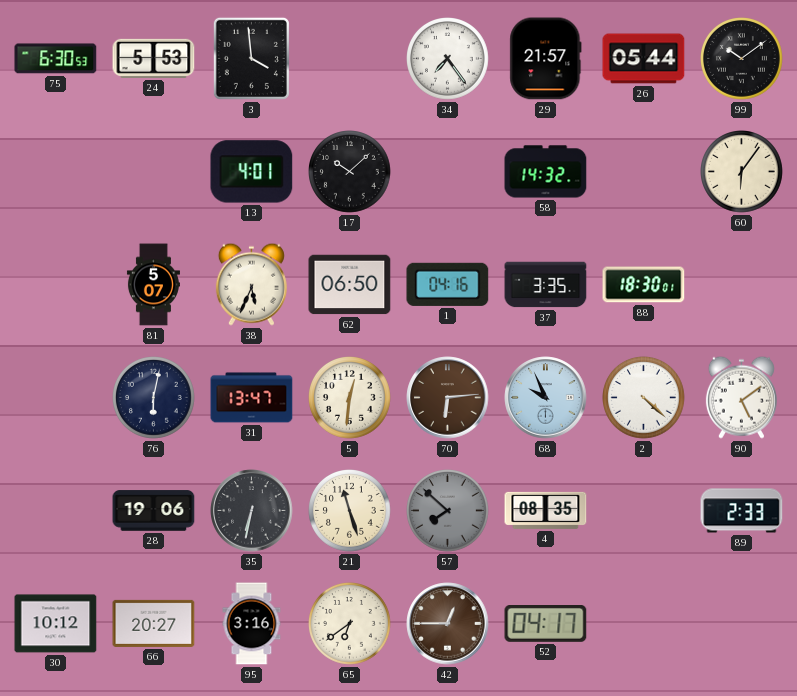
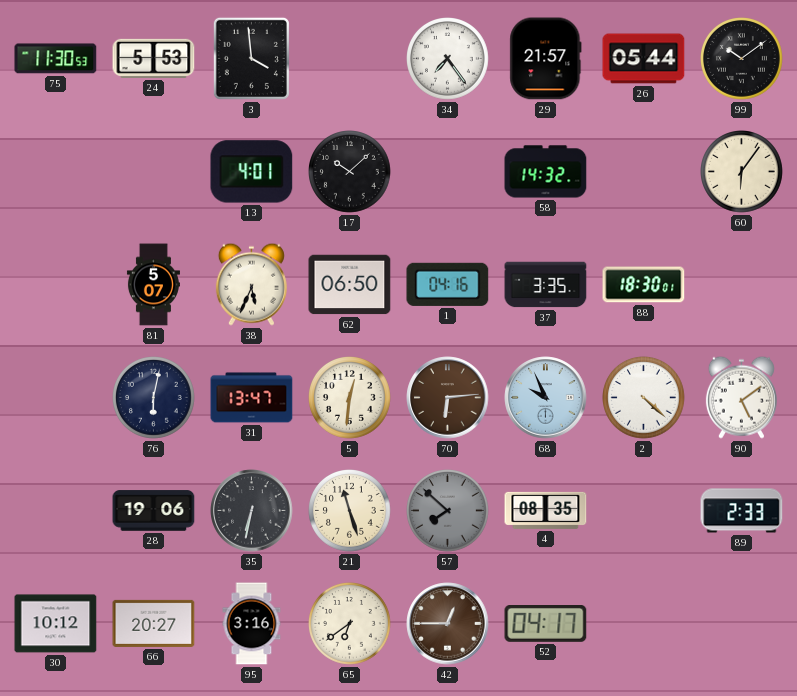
75: 6:30 -> 11:30
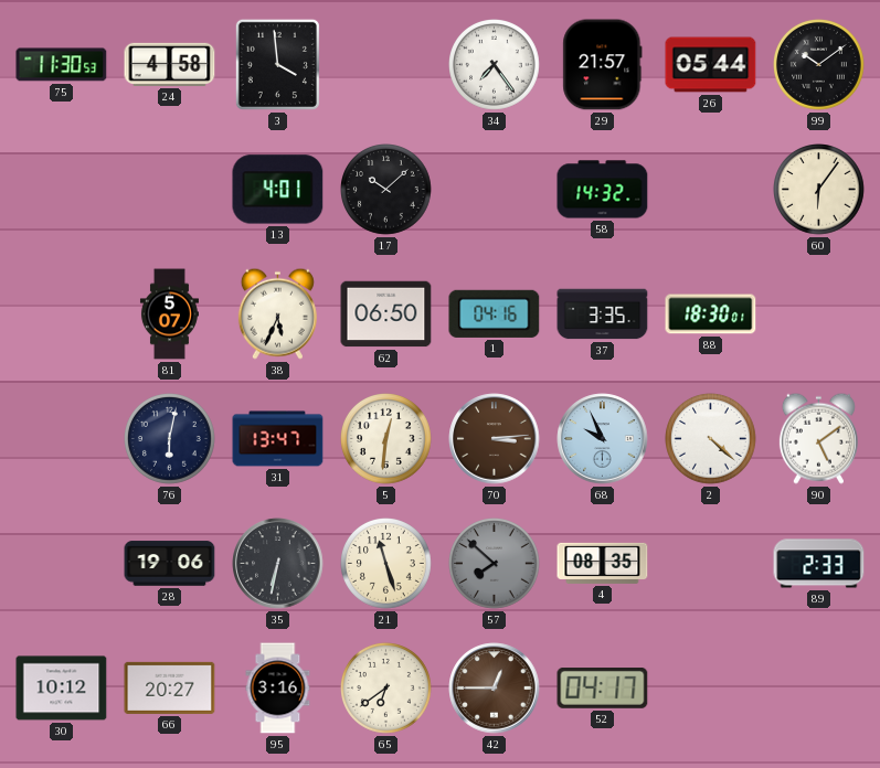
24: 5:53 -> 4:58
70: 6:14 -> 3:14
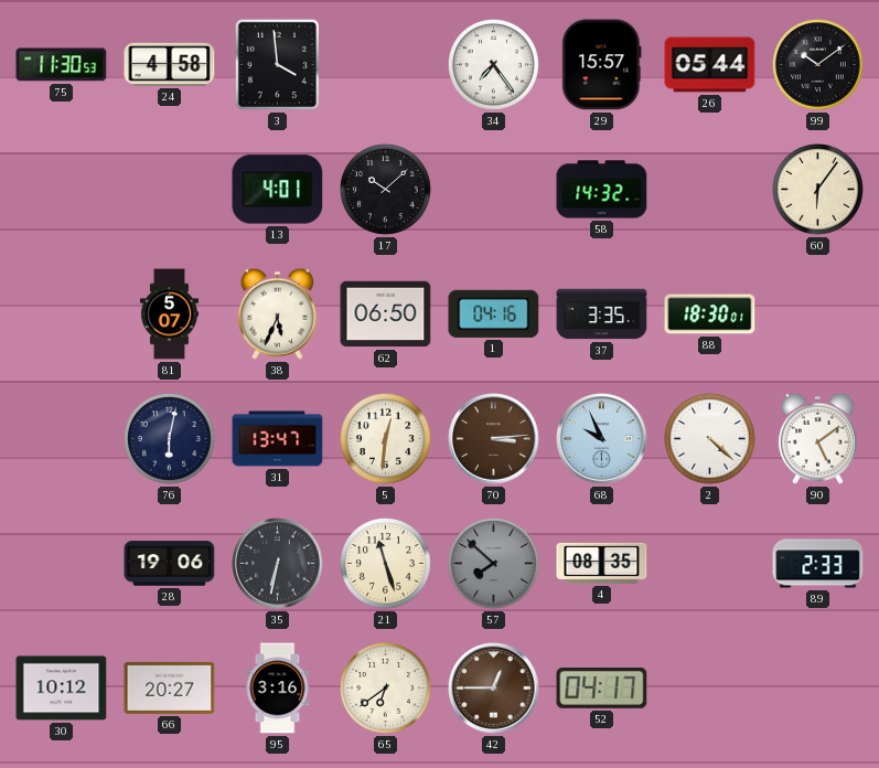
29: 21:57 -> 15:57
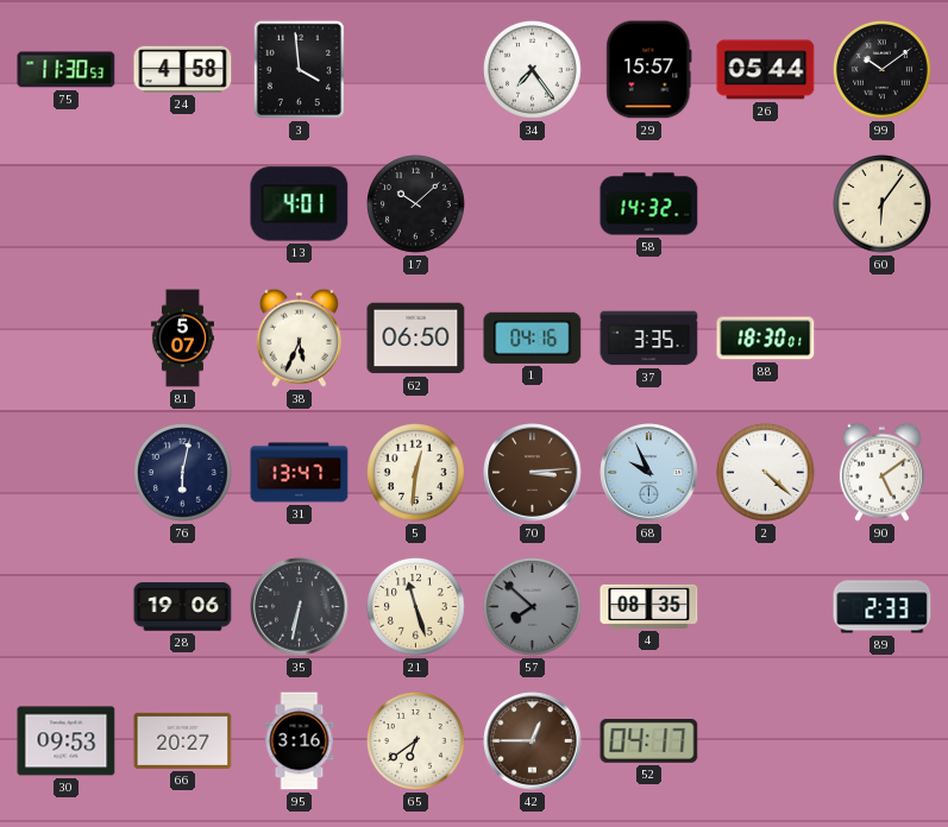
30: 10:12 -> 09:53
